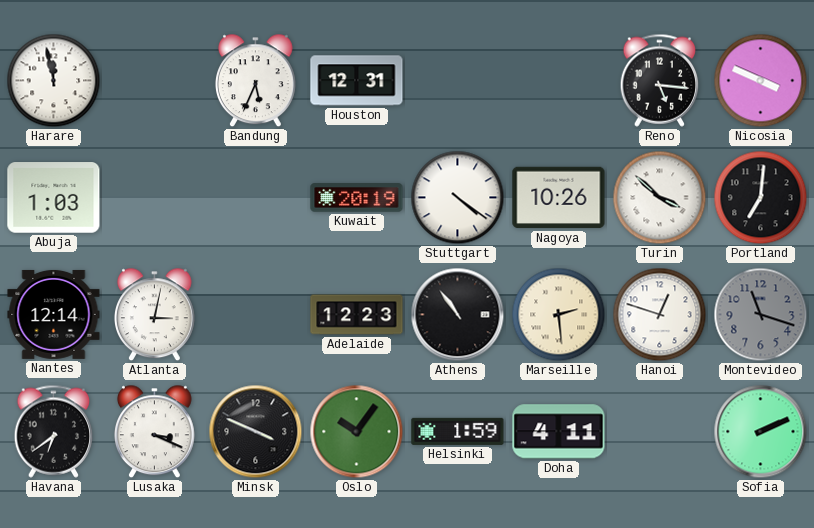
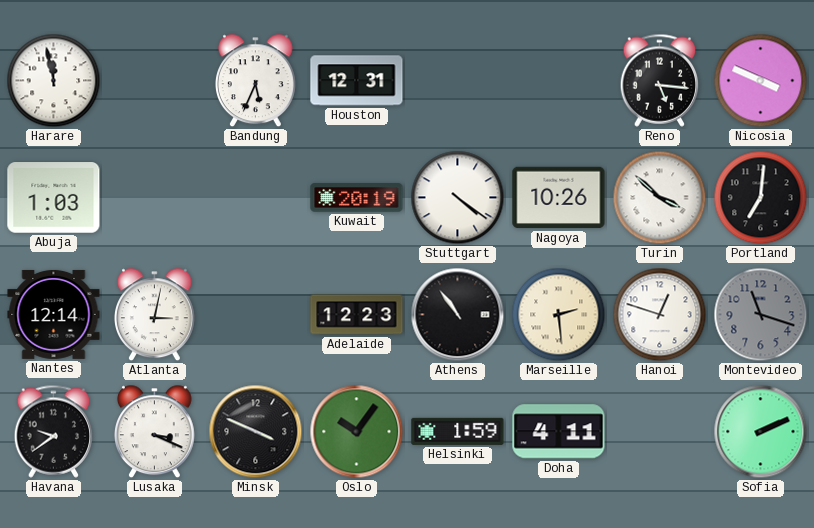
Havana: 6:39 -> 9:39
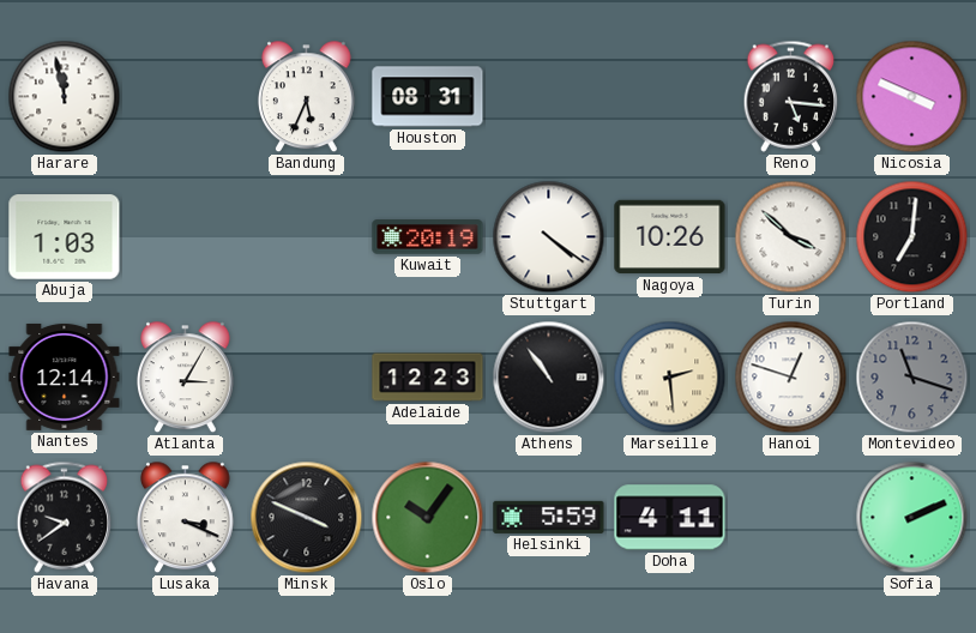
Houston: 12:31 -> 08:31
Atlanta: 3:02 -> 3:05
Helsinki: 1:59 -> 5:59
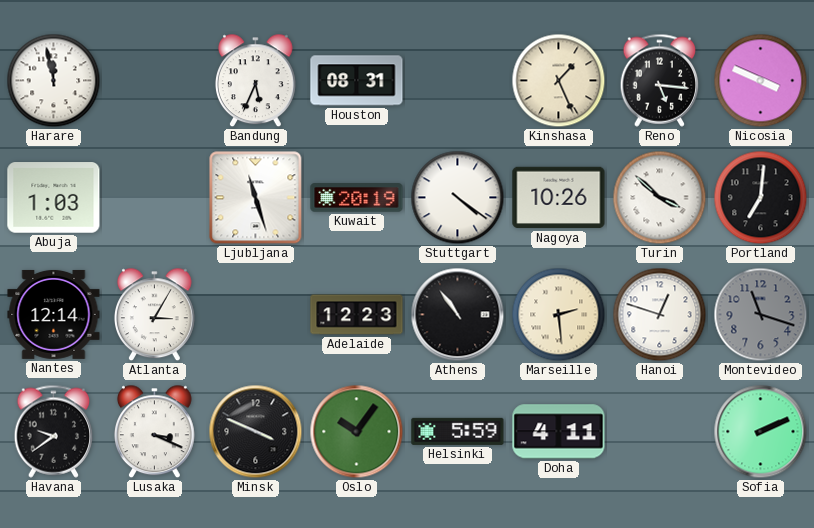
Kinshasa: none -> 1:26
Ljubljana: none -> 11:27
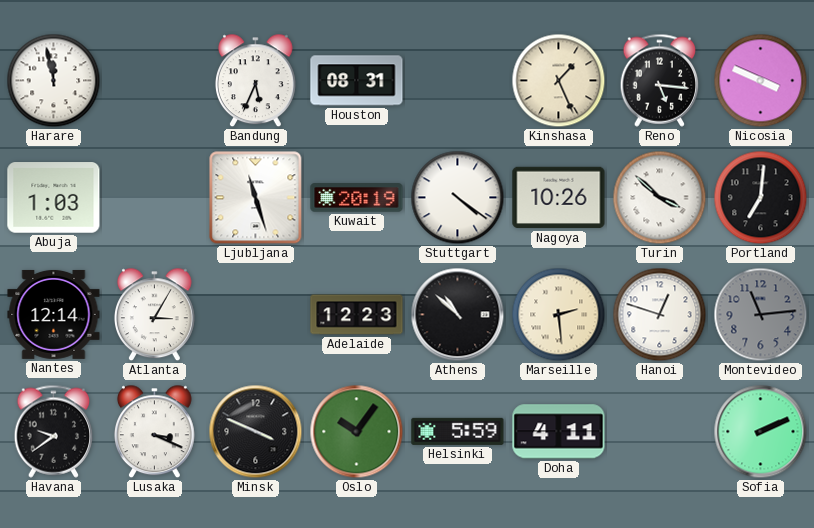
Athens: 10:54 -> 10:52
Montevideo: 11:18 -> 11:14
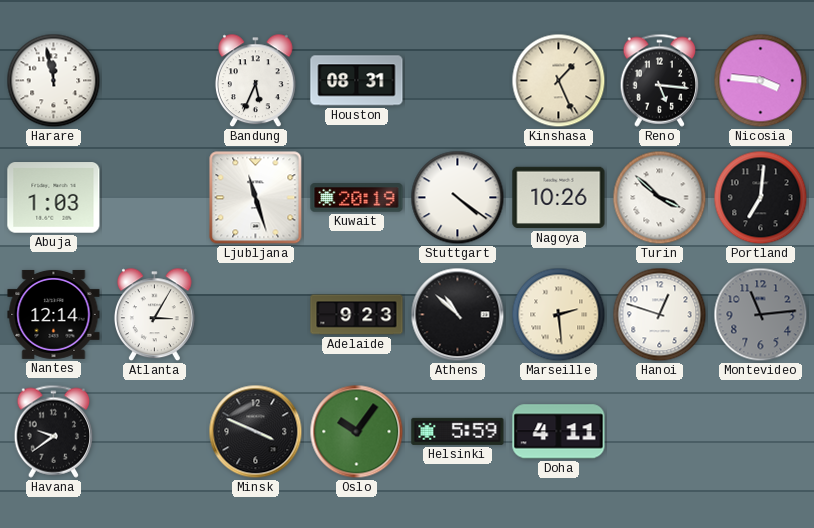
Nicosia: 3:49 -> 3:46
Adelaide: 12:23 -> 9:23
Lusaka: 3:19 -> none
Sofia: 2:11 -> none
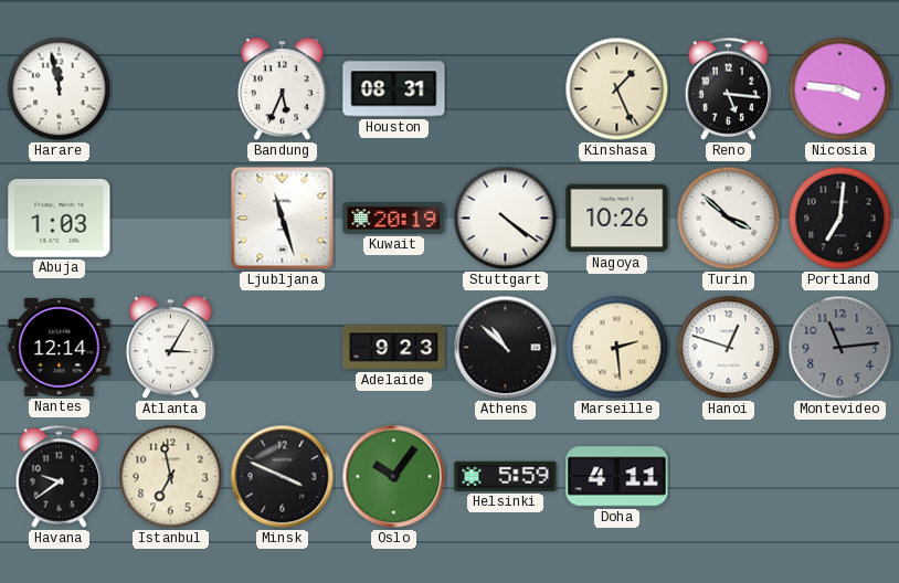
Istanbul: none -> 6:58
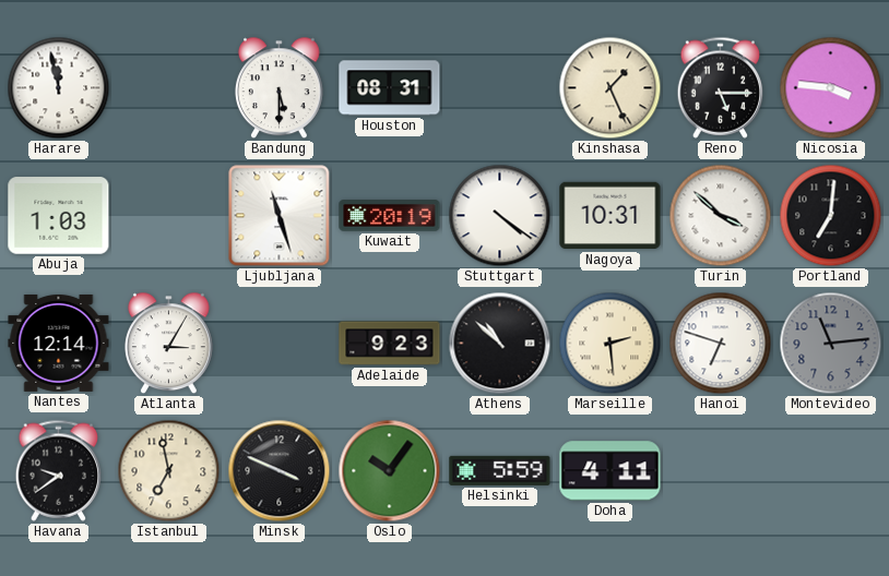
Bandung: 5:34 -> 5:30
Reno: 5:16 -> 5:15
Nagoya: 10:26 -> 10:31
Hanoi: 12:48 -> 6:48
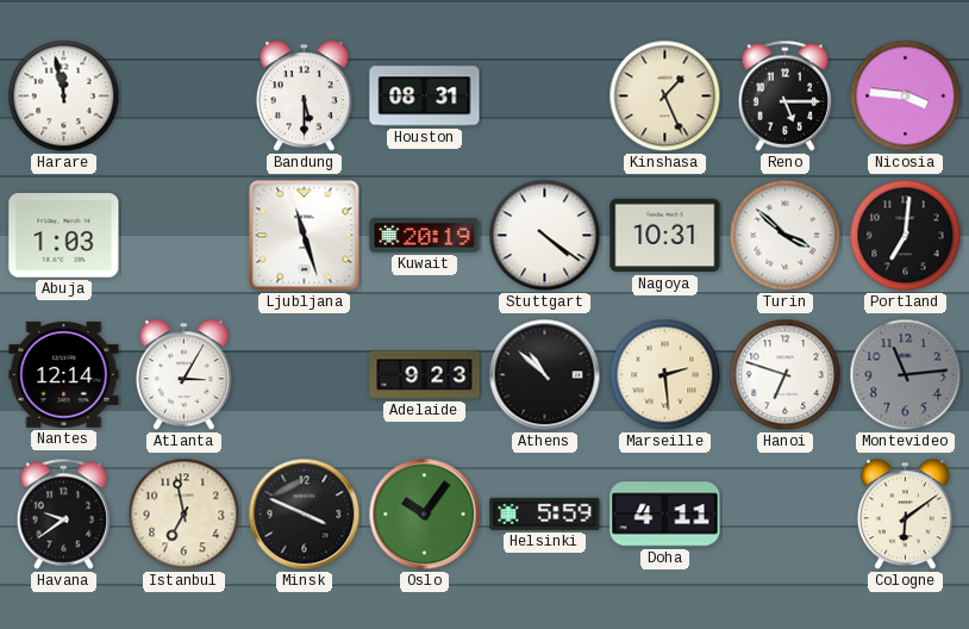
Cologne: none -> 6:09
